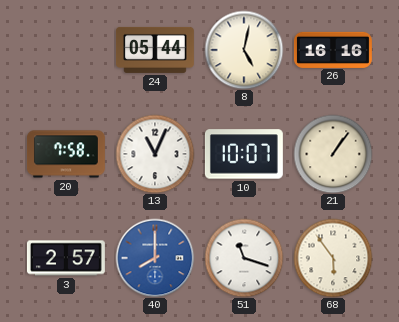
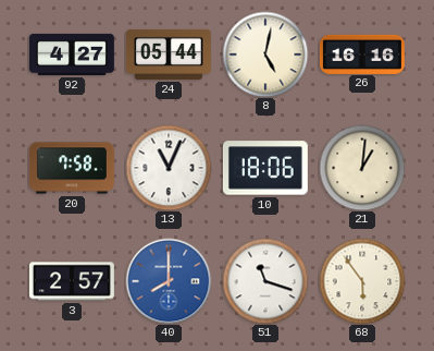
92: none -> 4:27
10: 10:07 -> 18:06
21: 1:06 -> 1:01
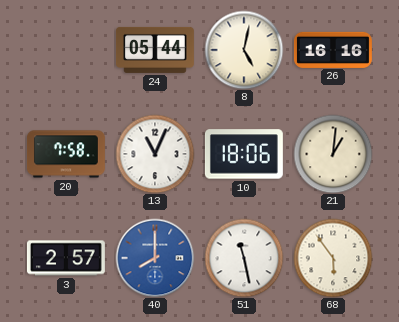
92: 4:27 -> none
51: 11:18 -> 11:28
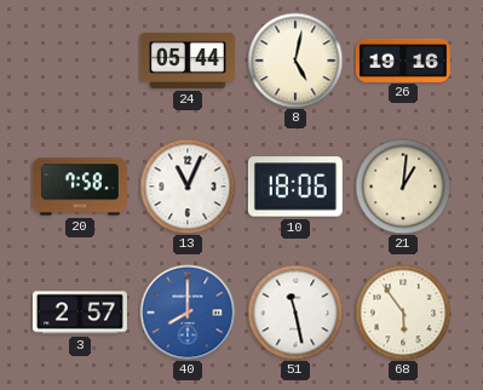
26: 16:16 -> 19:16
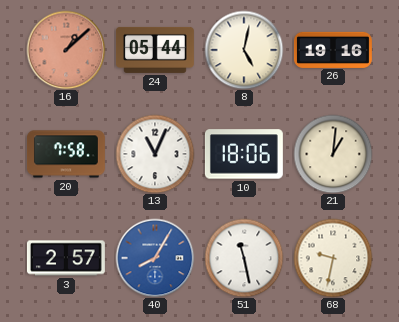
16: none -> 1:08
40: 8:00 -> 8:05
68: 5:54 -> 9:32
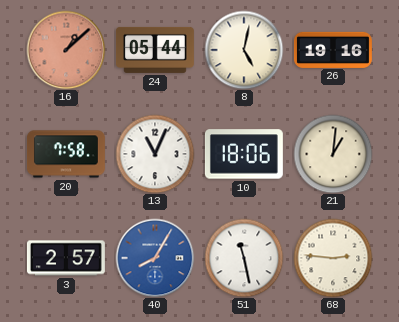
68: 9:32 -> 2:46
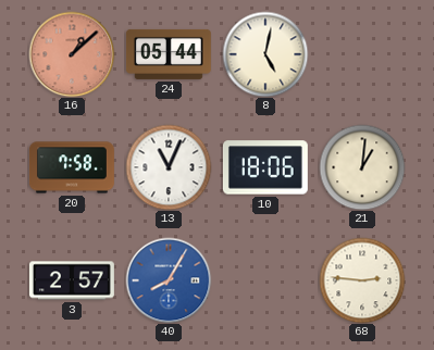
26: 19:16 -> none
51: 11:28 -> none
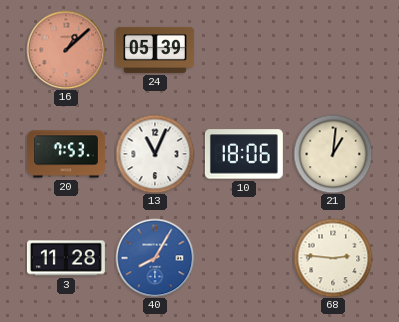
24: 05:44 -> 05:39
8: 5:02 -> none
20: 7:58 -> 7:53
3: 2:57 -> 11:28
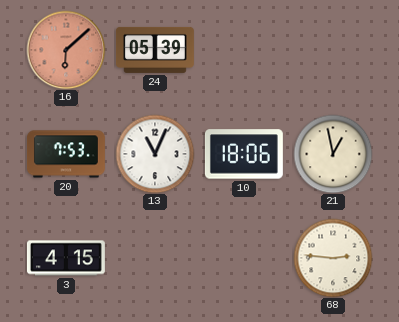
16: 1:08 -> 6:08
21: 1:01 -> 12:58
3: 11:28 -> 4:15
40: 8:05 -> none
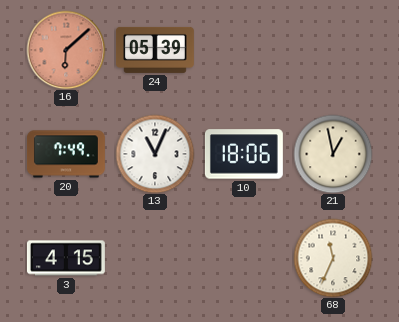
20: 7:53 -> 7:49
68: 2:46 -> 11:34
